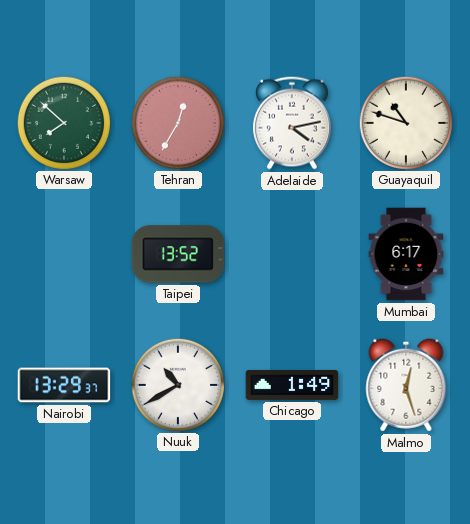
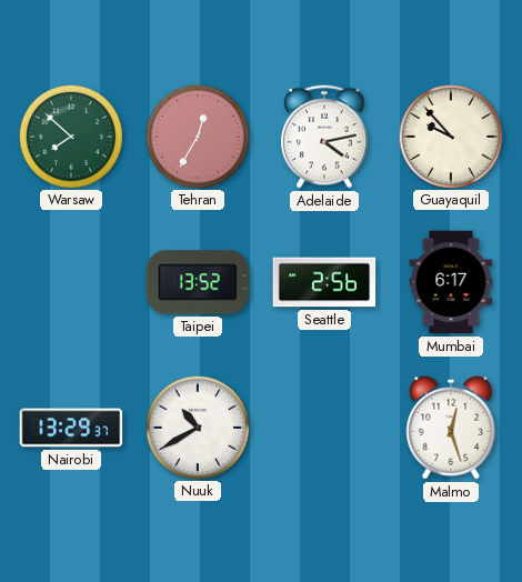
Guayaquil: 10:48 -> 9:53
Seattle: none -> 2:56
Chicago: 1:49 -> none
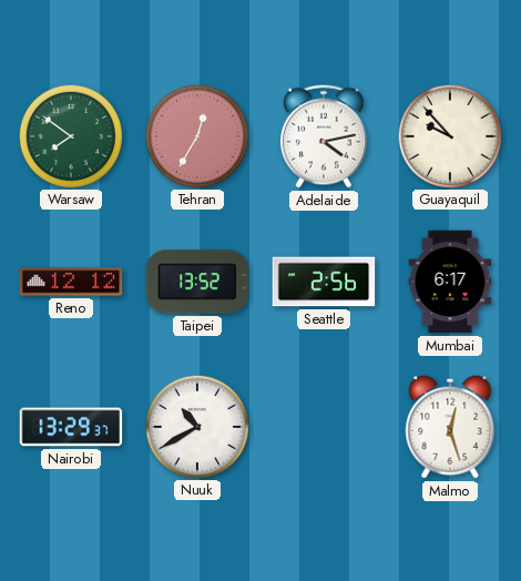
Warsaw: 7:52 -> 7:51
Reno: none -> 12:12
